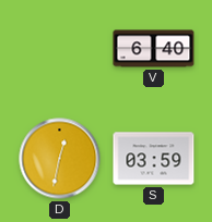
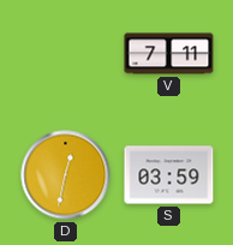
V: 6:40 -> 7:11
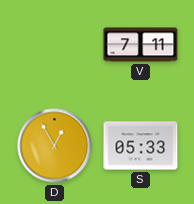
D: 12:32 -> 12:55
S: 03:59 -> 05:33
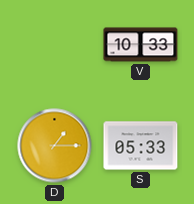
V: 7:11 -> 10:33
D: 12:55 -> 1:15
